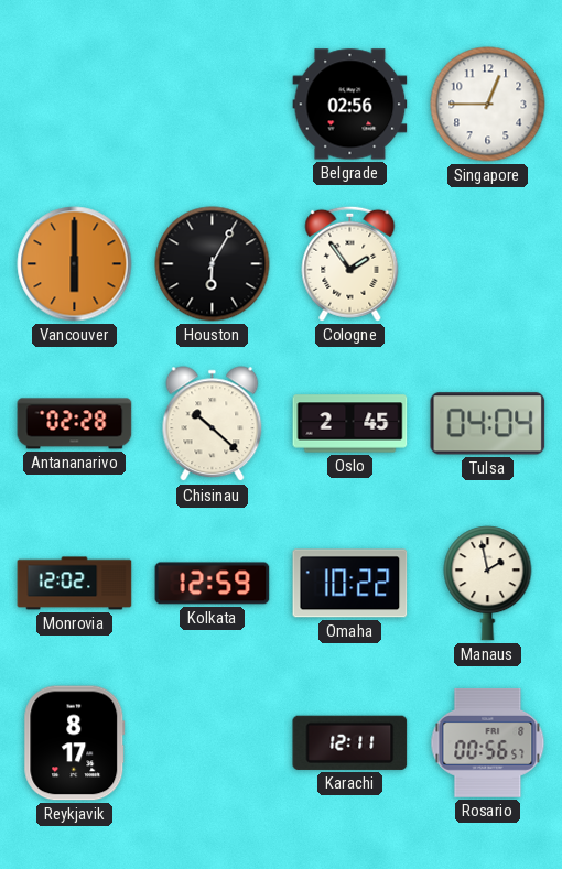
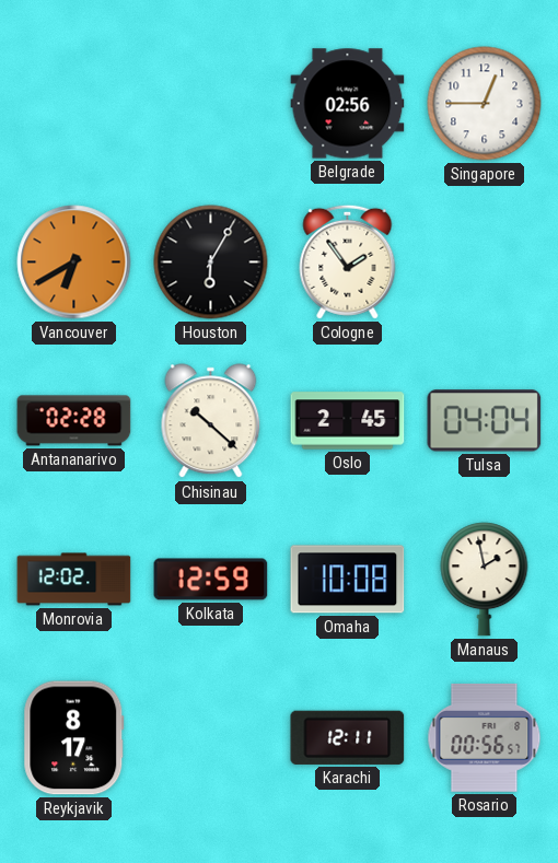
Vancouver: 6:00 -> 6:40
Omaha: 10:22 -> 10:08
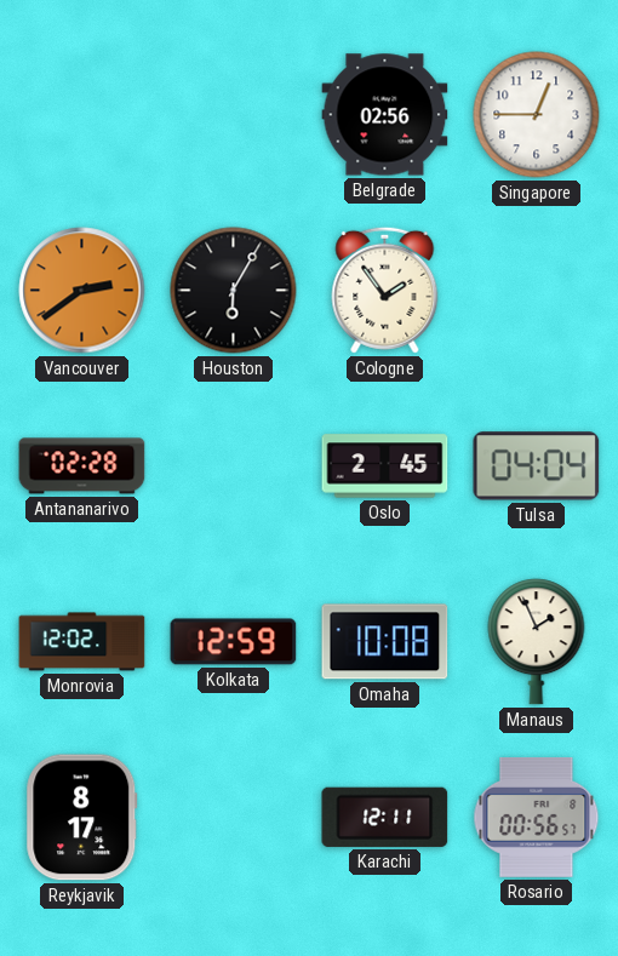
Vancouver: 6:40 -> 2:39
Chisinau: 10:22 -> none
Manaus: 1:58 -> 1:56
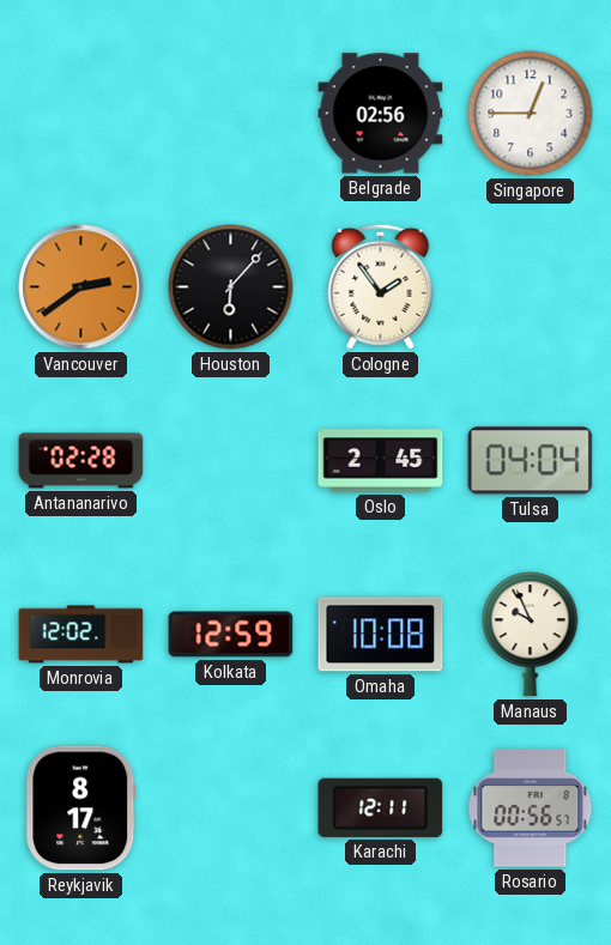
Houston: 6:05 -> 6:07
Manaus: 1:56 -> 9:56
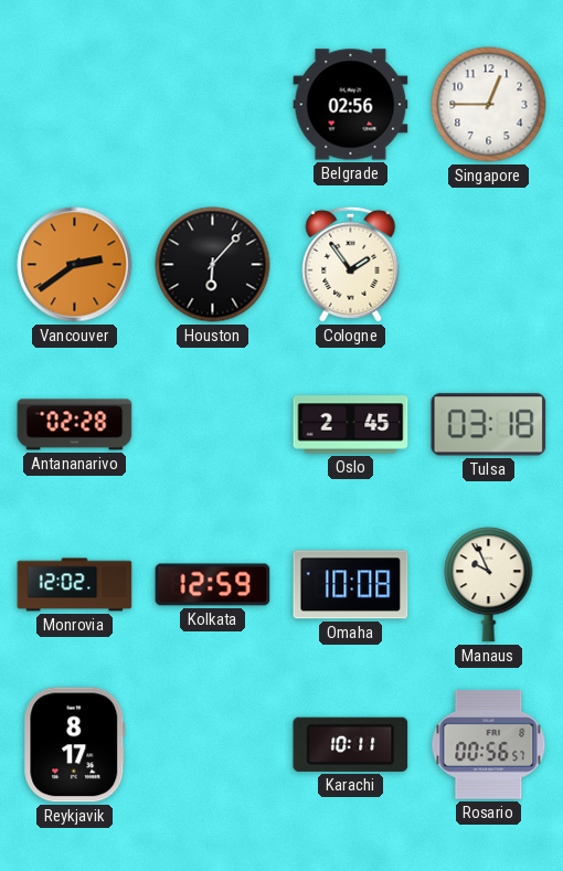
Tulsa: 04:04 -> 03:18
Karachi: 12:11 -> 10:11
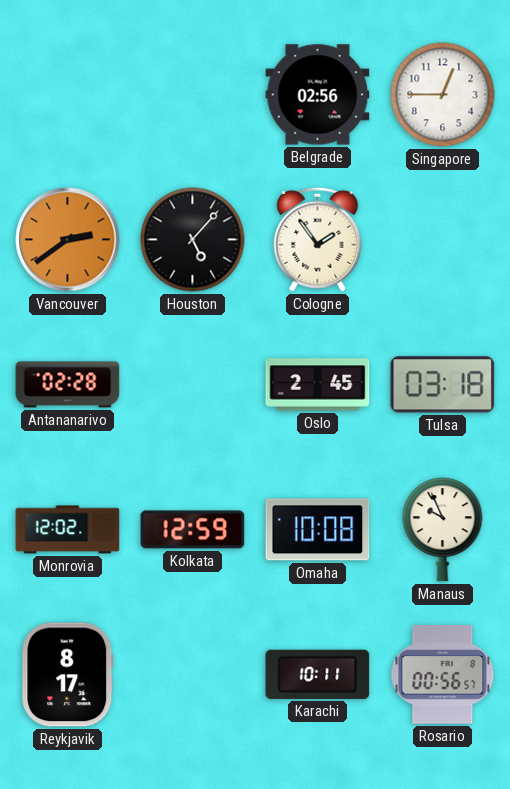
Houston: 6:07 -> 5:07
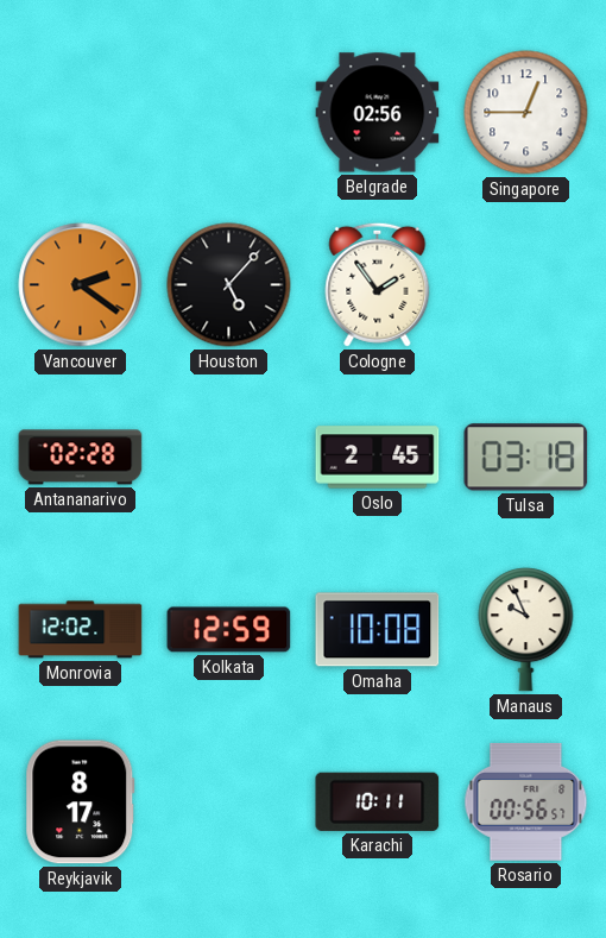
Vancouver: 2:39 -> 2:21
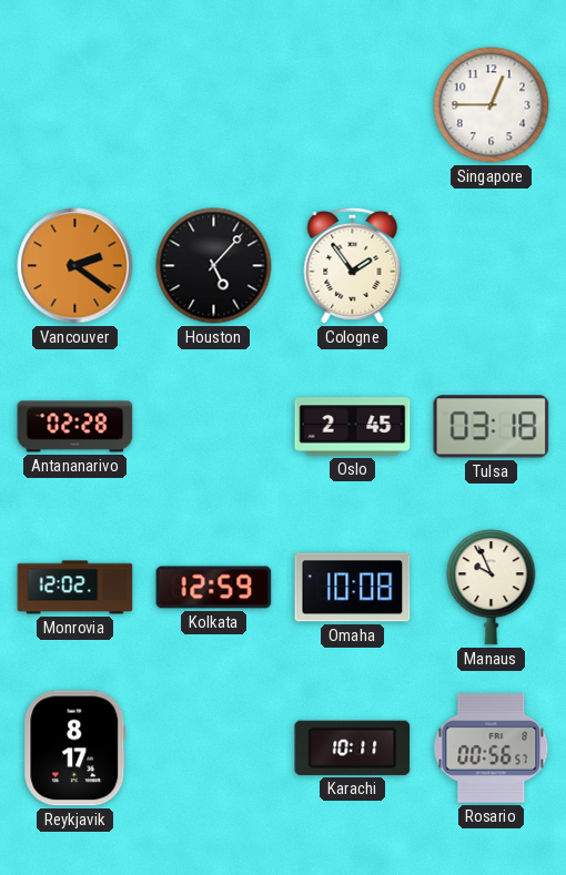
Belgrade: 02:56 -> none
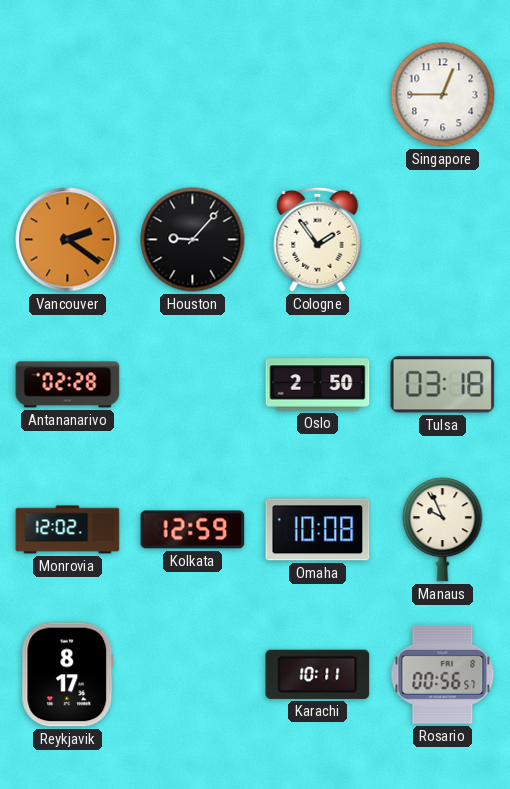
Houston: 5:07 -> 9:07
Oslo: 2:45 -> 2:50
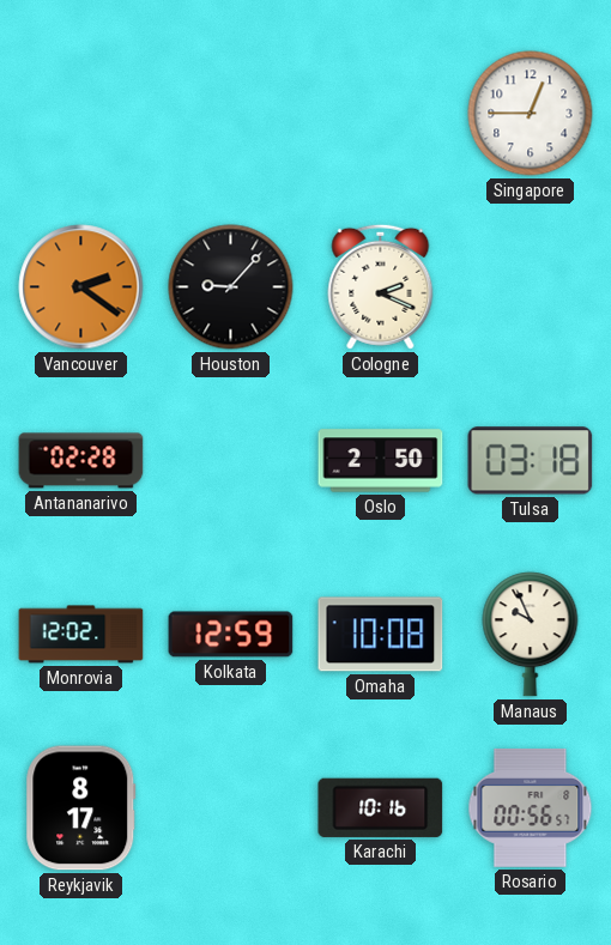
Cologne: 1:54 -> 2:19
Karachi: 10:11 -> 10:16
